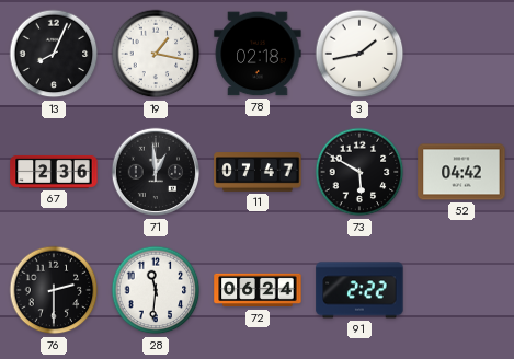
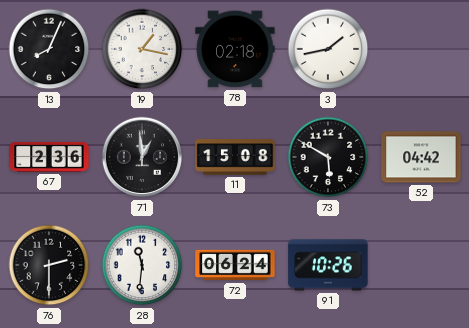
11: 07:47 -> 15:08
91: 2:22 -> 10:26
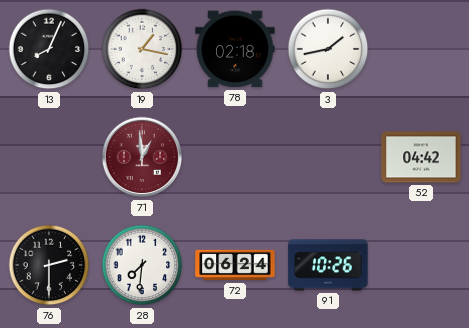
67: 2:36 -> none
71 dial: black -> burgundy
11: 15:08 -> none
73: 5:50 -> none
28: 11:31 -> 7:31
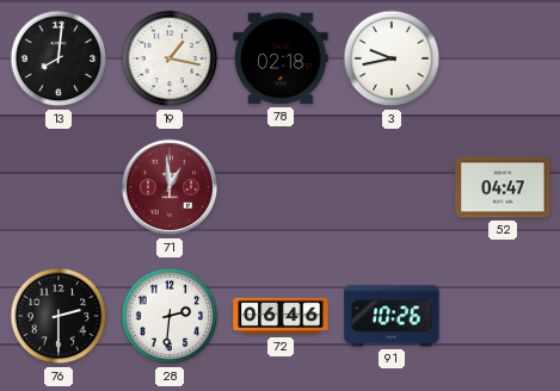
13: 8:04 -> 8:01
3: 1:43 -> 9:43
52: 04:42 -> 04:47
28: 7:31 -> 2:31
72: 06:24 -> 06:46
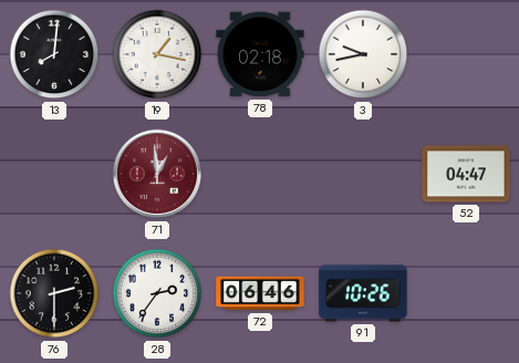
28: 2:31 -> 2:36
